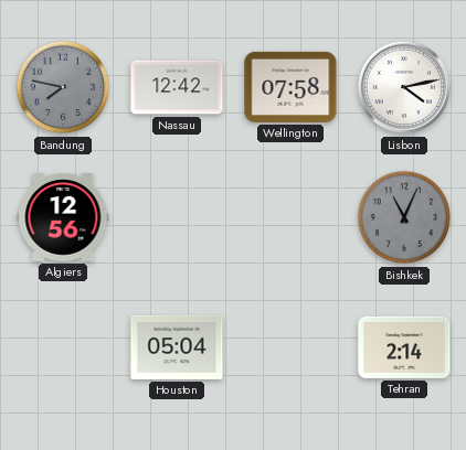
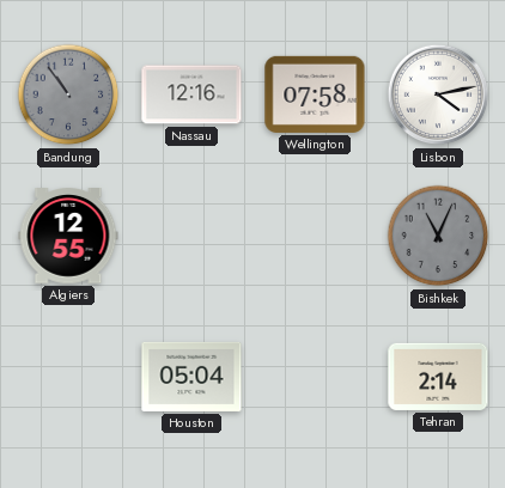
Bandung: 7:47 -> 10:54
Nassau: 12:42 -> 12:16
Algiers: 12:56 -> 12:55
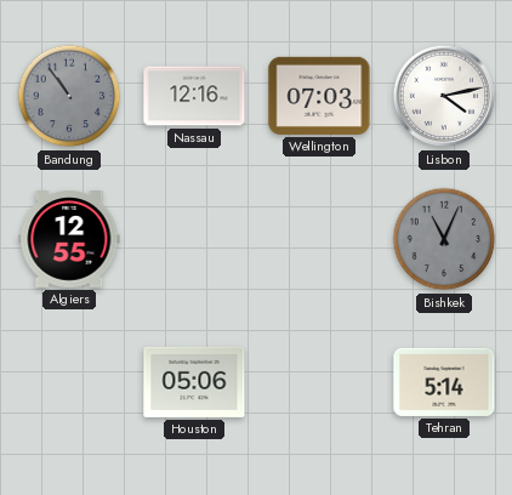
Wellington: 07:58 -> 07:03
Houston: 05:04 -> 05:06
Tehran: 2:14 -> 5:14
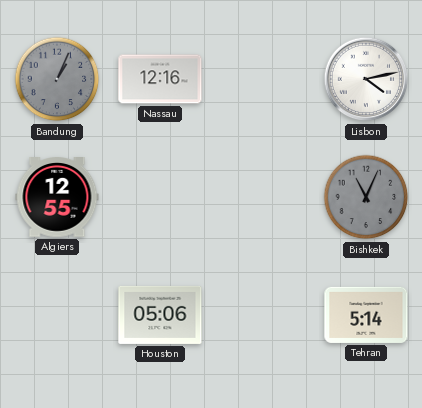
Bandung: 10:54 -> 1:04
Wellington: 07:03 -> none
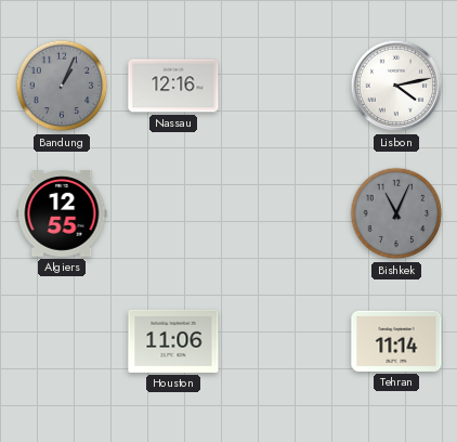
Houston: 05:06 -> 11:06
Tehran: 5:14 -> 11:14
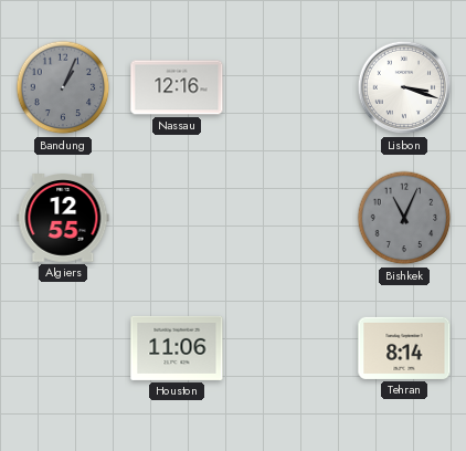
Lisbon: 4:13 -> 3:18
Tehran: 11:14 -> 8:14
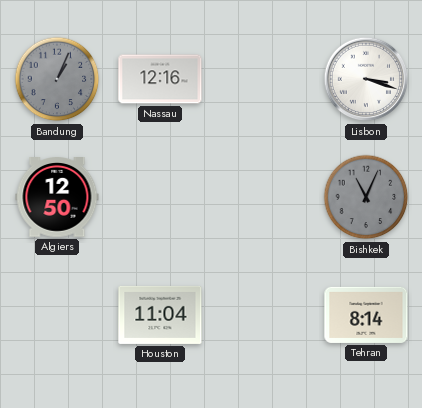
Algiers: 12:55 -> 12:50
Houston: 11:06 -> 11:04
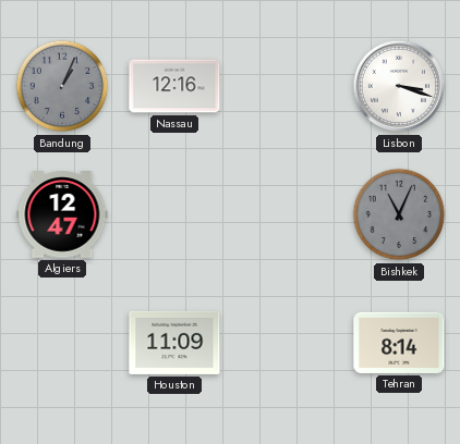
Algiers: 12:50 -> 12:47
Houston: 11:04 -> 11:09
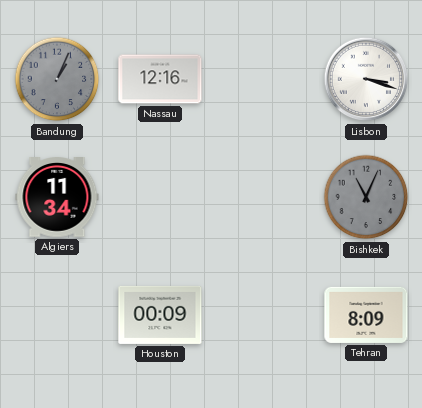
Algiers: 12:47 -> 11:34
Houston: 11:09 -> 00:09
Tehran: 8:14 -> 8:09
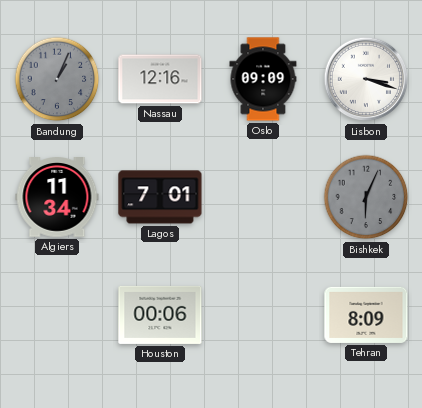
Oslo: none -> 09:09
Lagos: none -> 7:01
Bishkek: 11:04 -> 6:04
Houston: 00:09 -> 00:06
